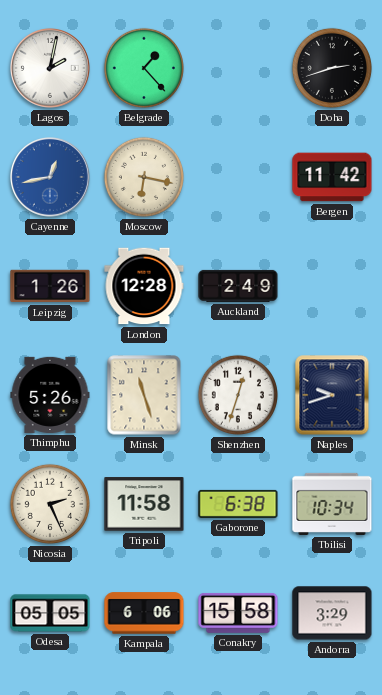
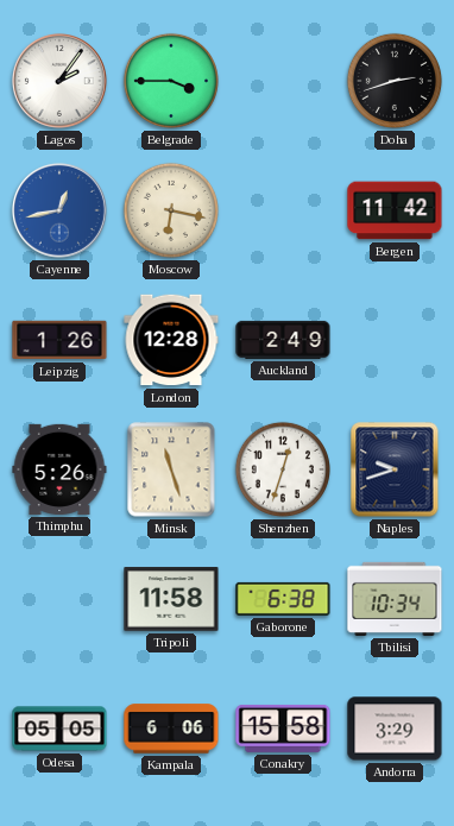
Lagos: 2:02 -> 2:06
Belgrade: 1:23 -> 3:45
Nicosia: 2:26 -> none
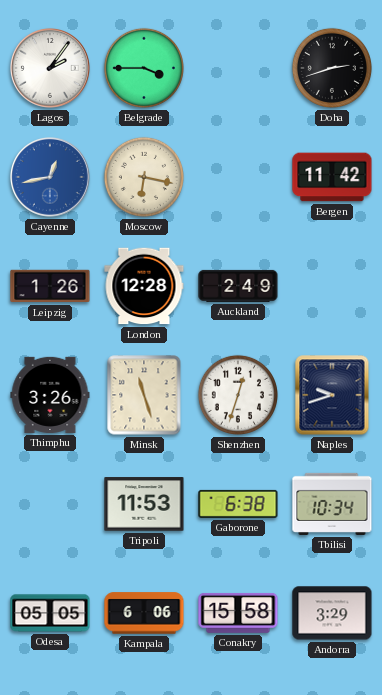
Thimphu: 5:26 -> 3:26
Tripoli: 11:58 -> 11:53
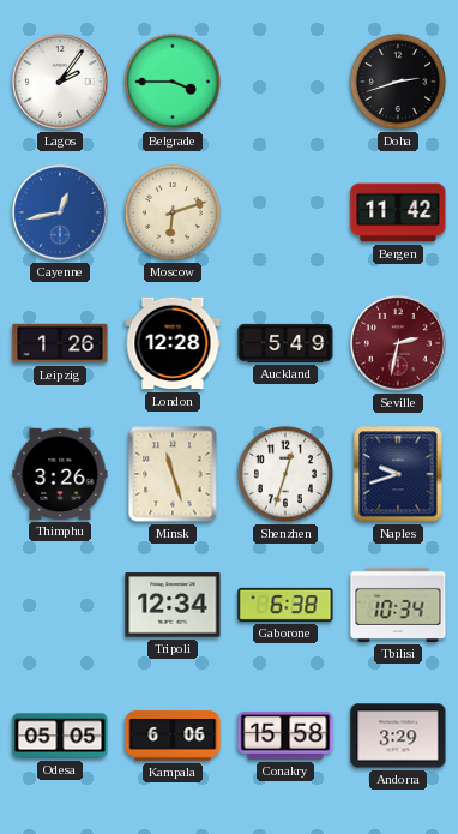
Moscow: 6:17 -> 6:12
Auckland: 2:49 -> 5:49
Seville: none -> 2:32
Tripoli: 11:53 -> 12:34
